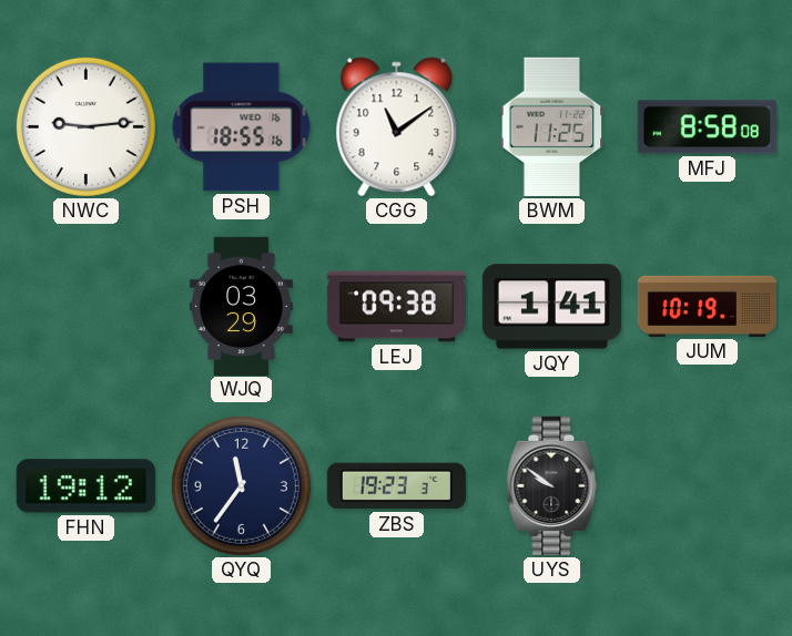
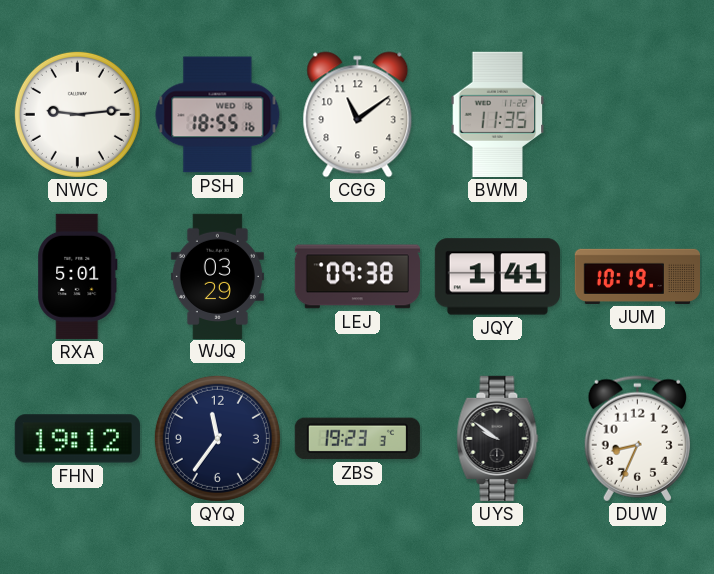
BWM: 11:25 -> 11:35
MFJ: 8:58 -> none
RXA: none -> 5:01
DUW: none -> 8:34
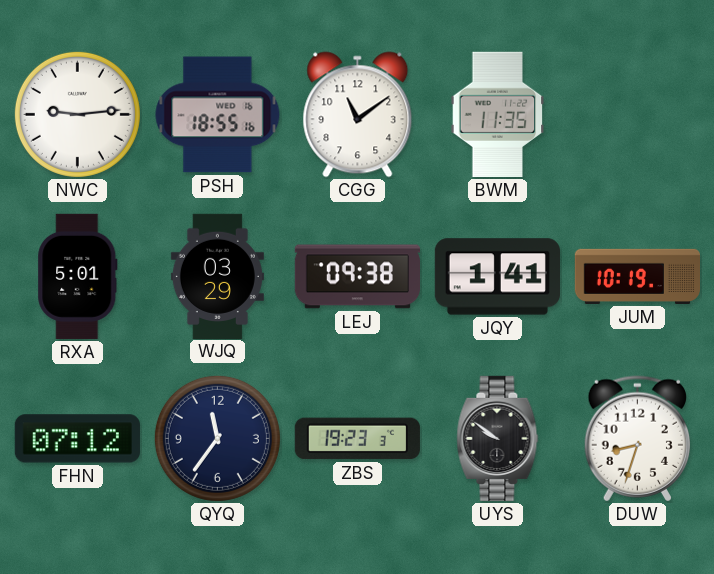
FHN: 19:12 -> 07:12
DUW: 8:34 -> 8:33
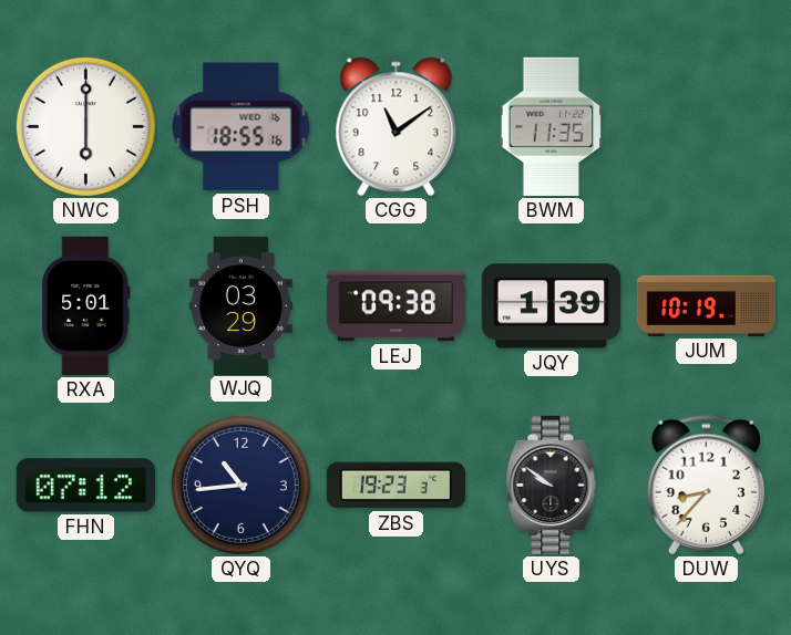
NWC: 9:14 -> 6:00
JQY: 1:41 -> 1:39
QYQ: 11:36 -> 10:44
DUW: 8:33 -> 8:37
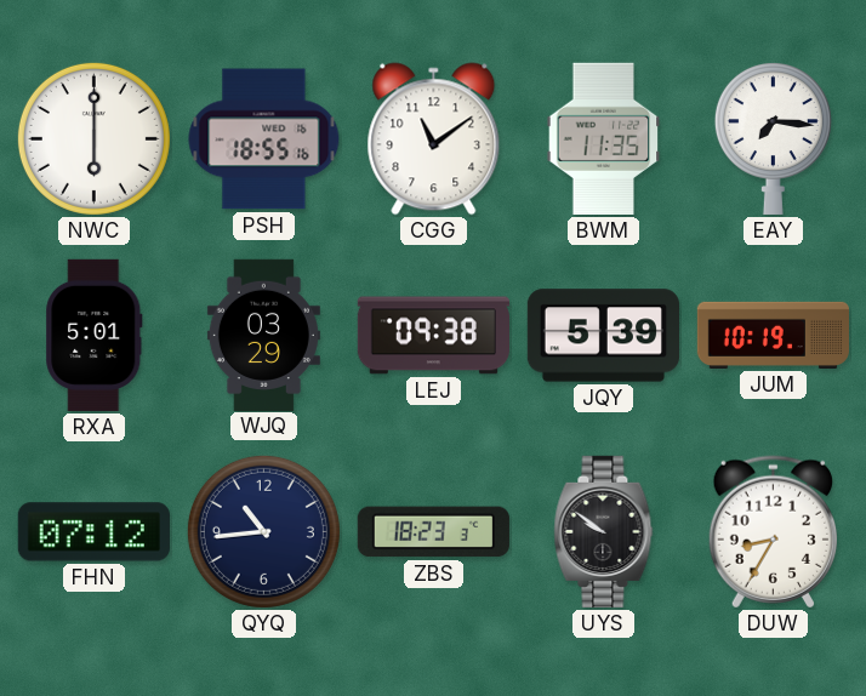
EAY: none -> 7:16
JQY: 1:39 -> 5:39
ZBS: 19:23 -> 18:23
DUW: 8:37 -> 8:35
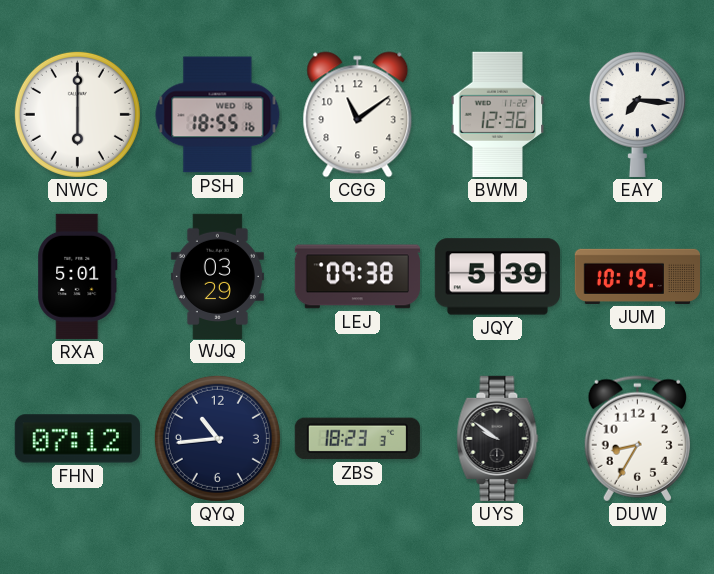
BWM: 11:35 -> 12:36
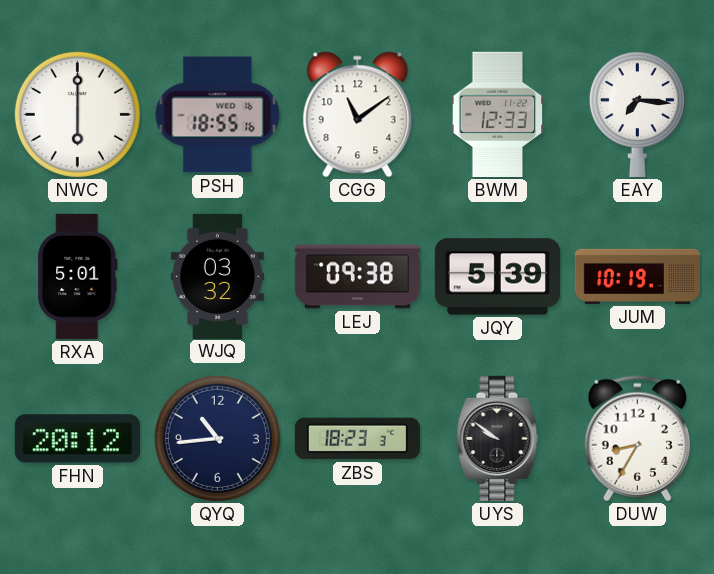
BWM: 12:36 -> 12:33
WJQ: 03:29 -> 03:32
FHN: 07:12 -> 20:12
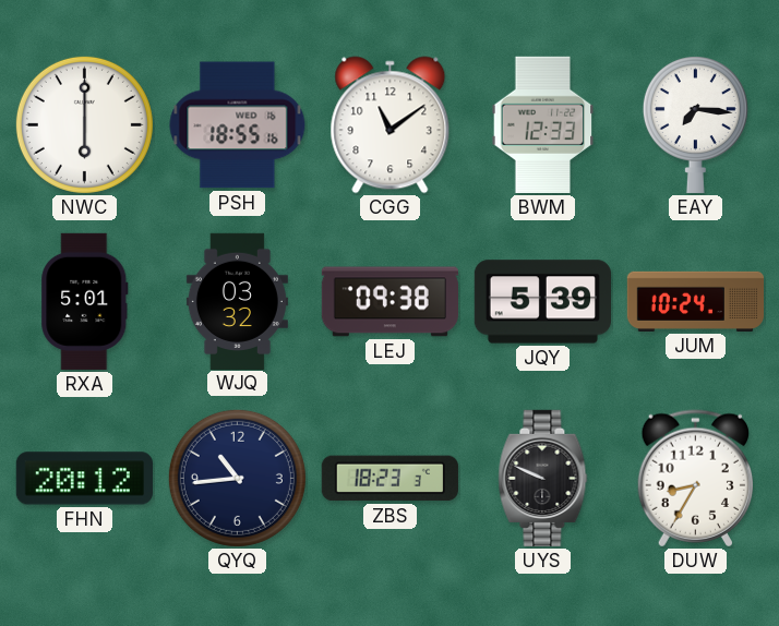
JUM: 10:19 -> 10:24
UYS: 9:51 -> 9:49
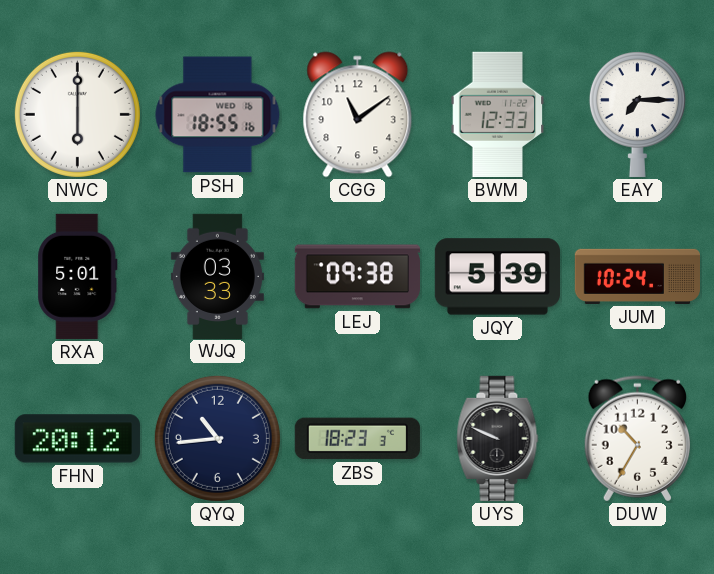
EAY: 7:16 -> 7:15
WJQ: 03:32 -> 03:33
DUW: 8:35 -> 10:35
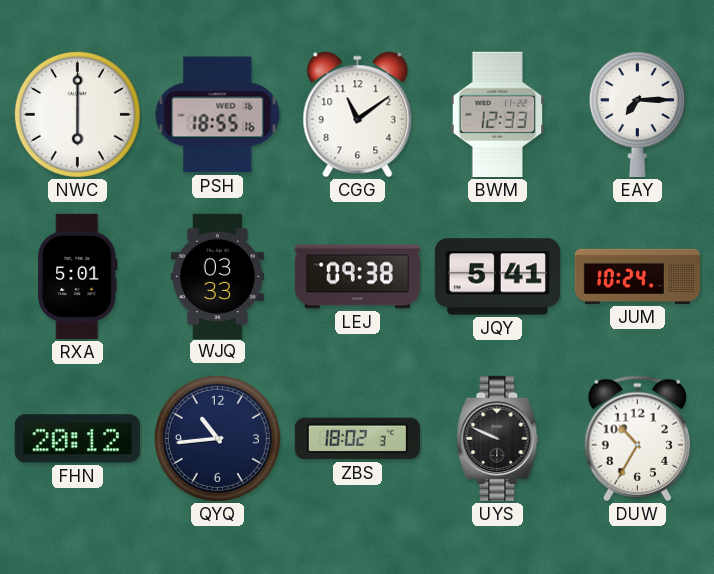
JQY: 5:39 -> 5:41
ZBS: 18:23 -> 18:02
